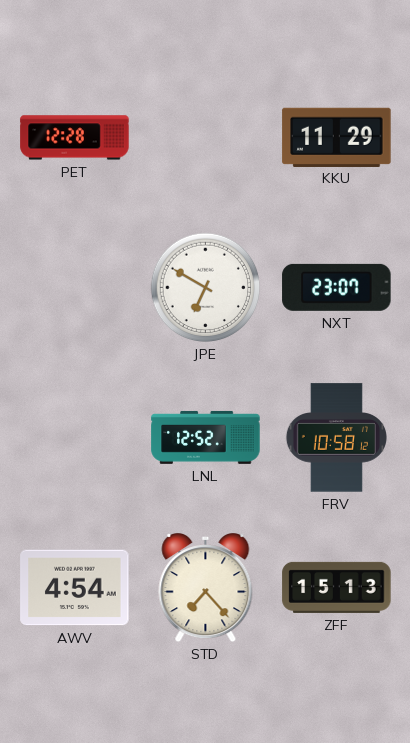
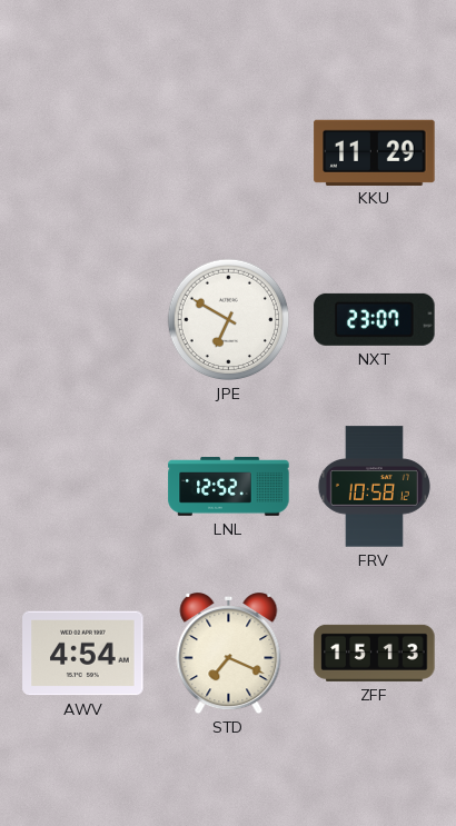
PET: 12:28 -> none
STD: 7:23 -> 7:19
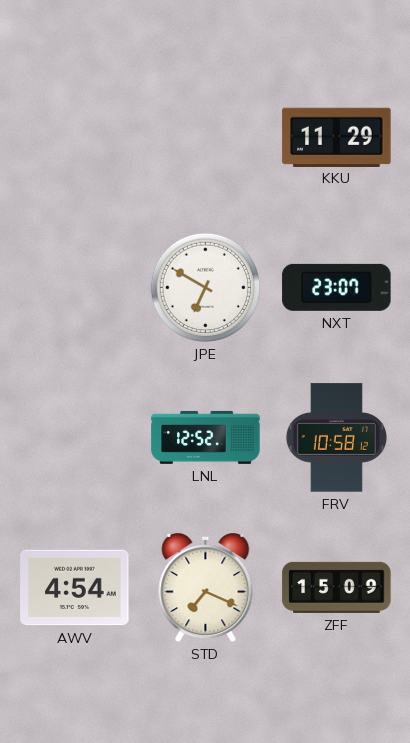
ZFF: 15:13 -> 15:09
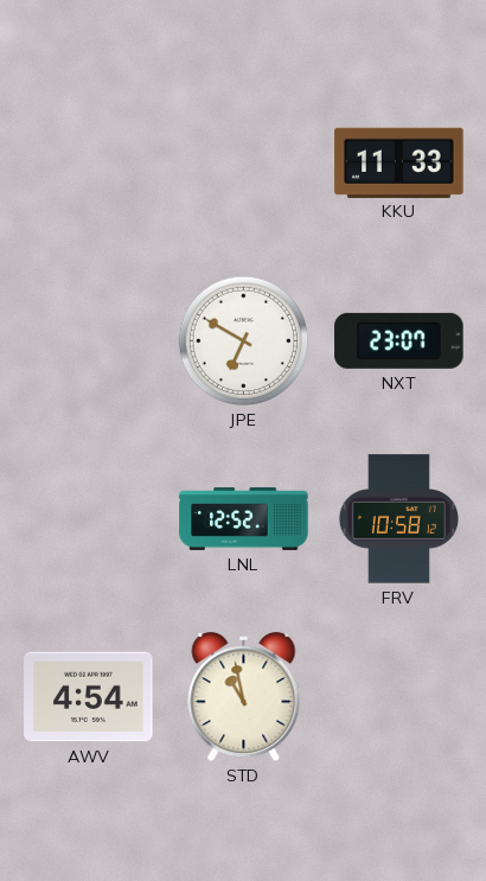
KKU: 11:29 -> 11:33
STD: 7:19 -> 10:58
ZFF: 15:09 -> none
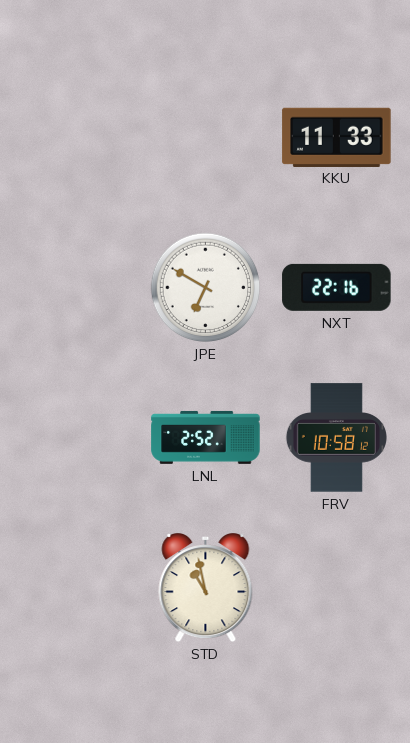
NXT: 23:07 -> 22:16
LNL: 12:52 -> 2:52
AWV: 4:54 -> none
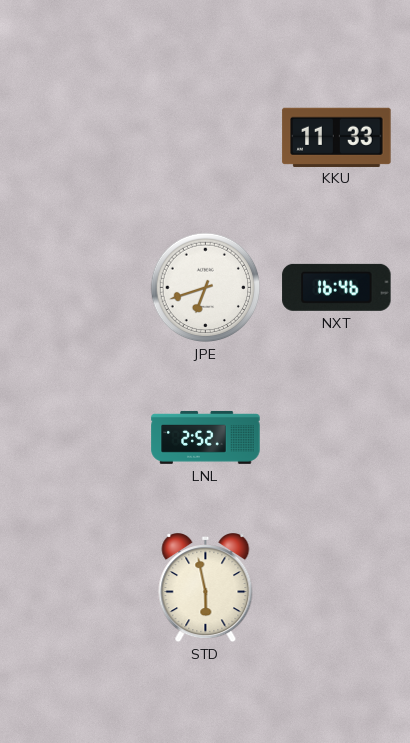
JPE: 6:50 -> 6:42
NXT: 22:16 -> 16:46
FRV: 10:58 -> none
STD: 10:58 -> 5:58
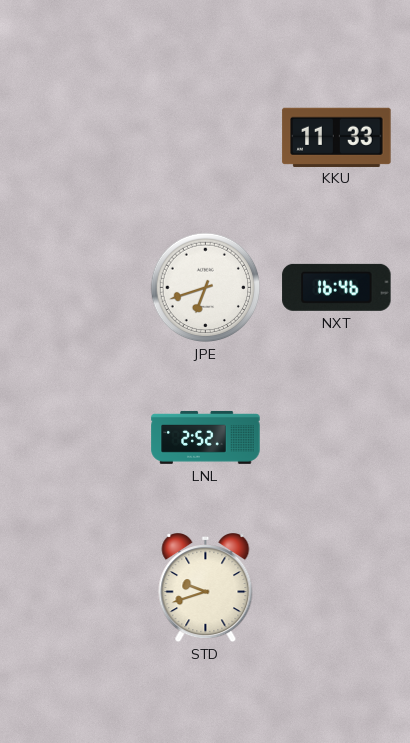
STD: 5:58 -> 9:42
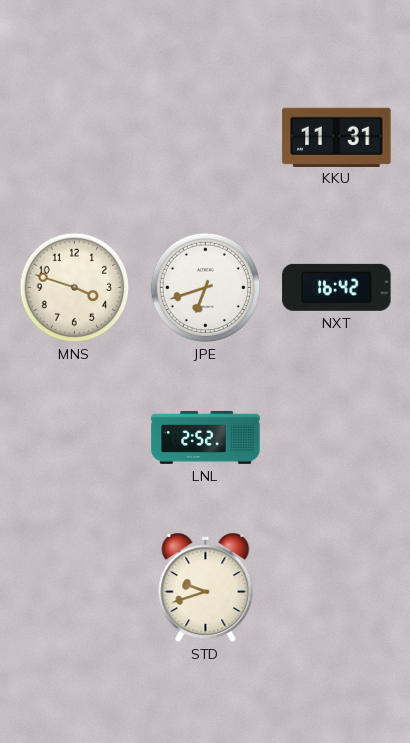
KKU: 11:33 -> 11:31
MNS: none -> 3:48
NXT: 16:46 -> 16:42
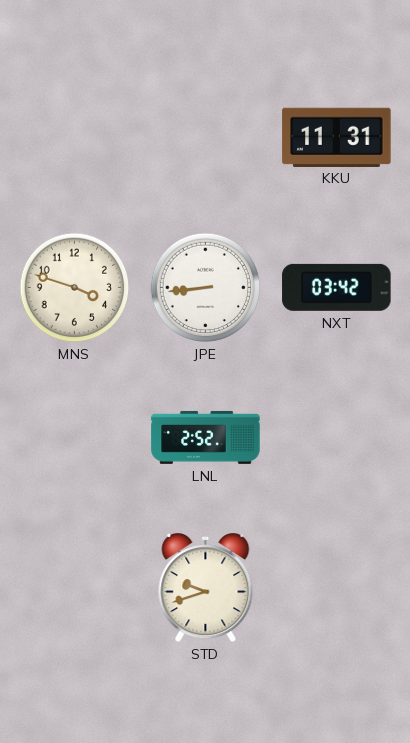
JPE: 6:42 -> 8:44
NXT: 16:42 -> 03:42
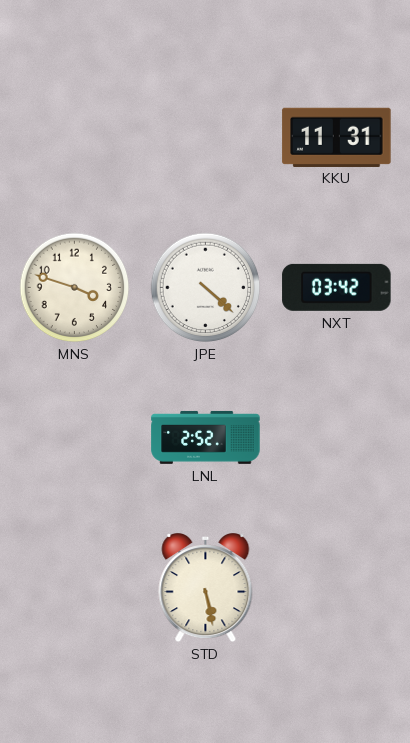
JPE: 8:44 -> 4:22
STD: 9:42 -> 5:28
